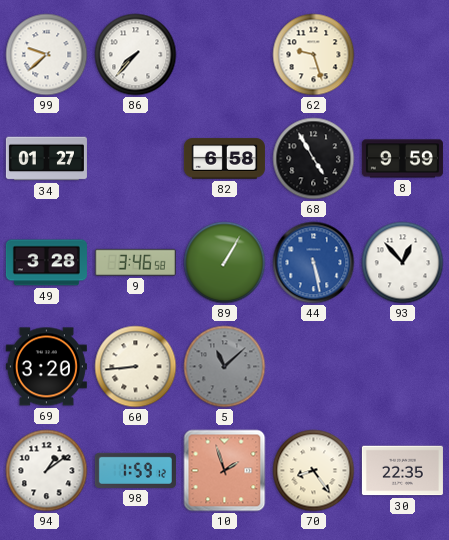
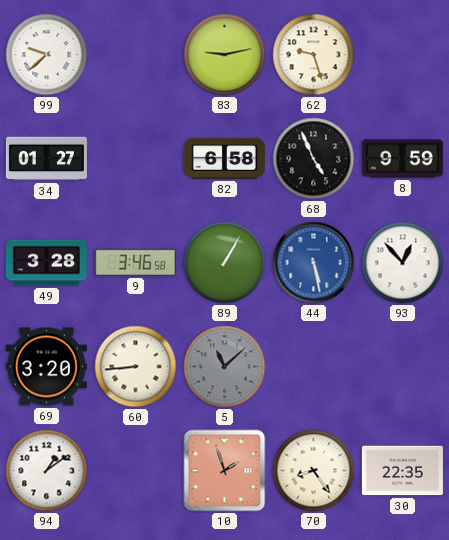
86: 7:37 -> none
83: none -> 9:13
68: 4:55 -> 4:56
98: 1:59 -> none
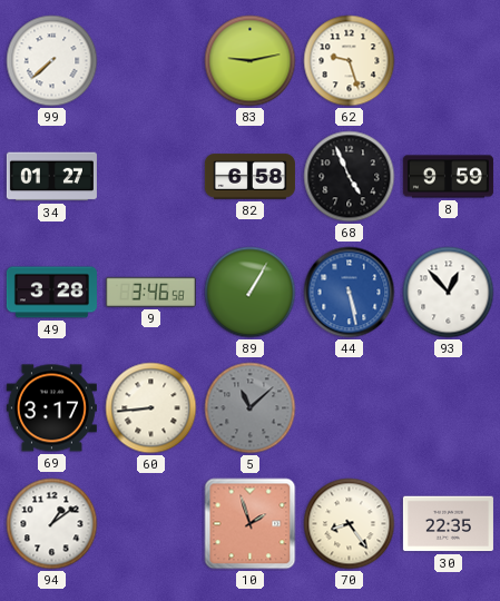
99: 9:38 -> 7:38
69: 3:20 -> 3:17
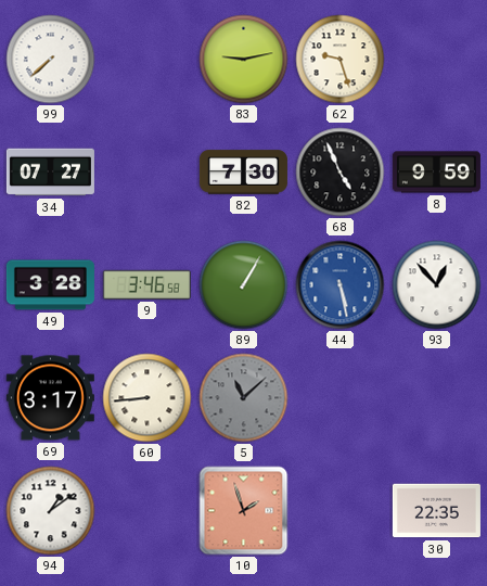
34: 01:27 -> 07:27
82: 6:58 -> 7:30
70: 8:24 -> none
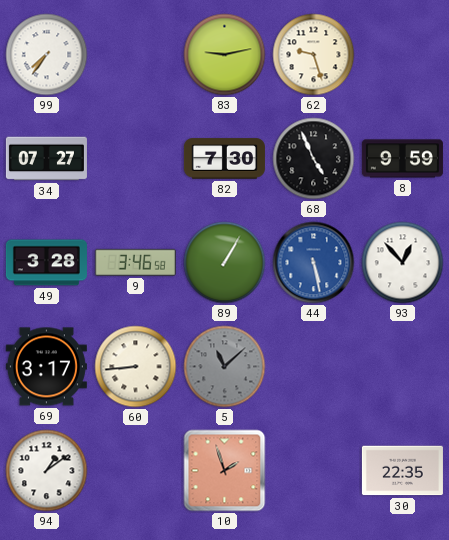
99: 7:38 -> 7:36
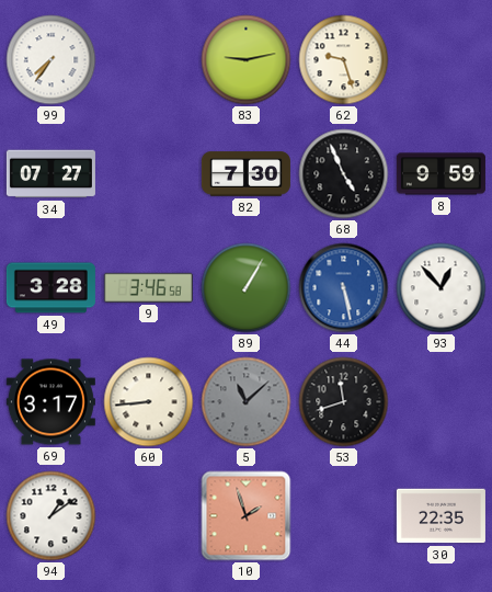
53: none -> 11:42
